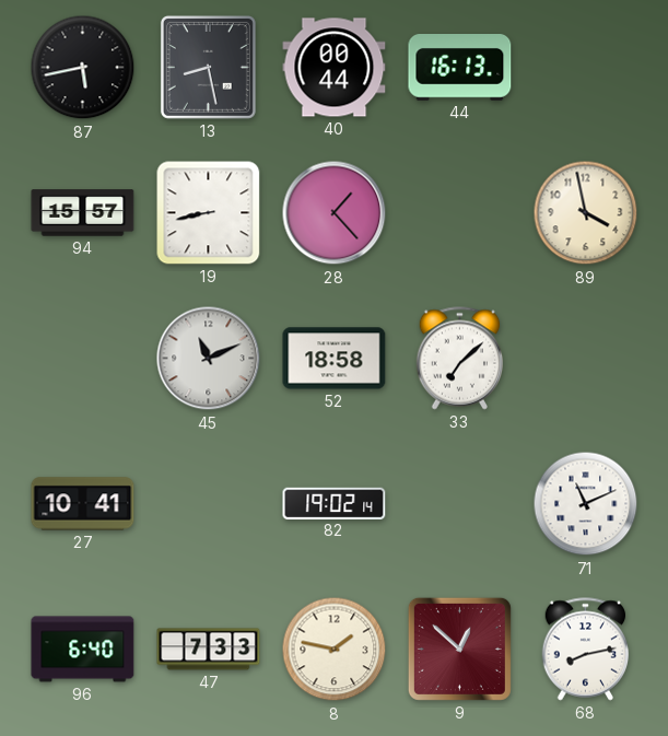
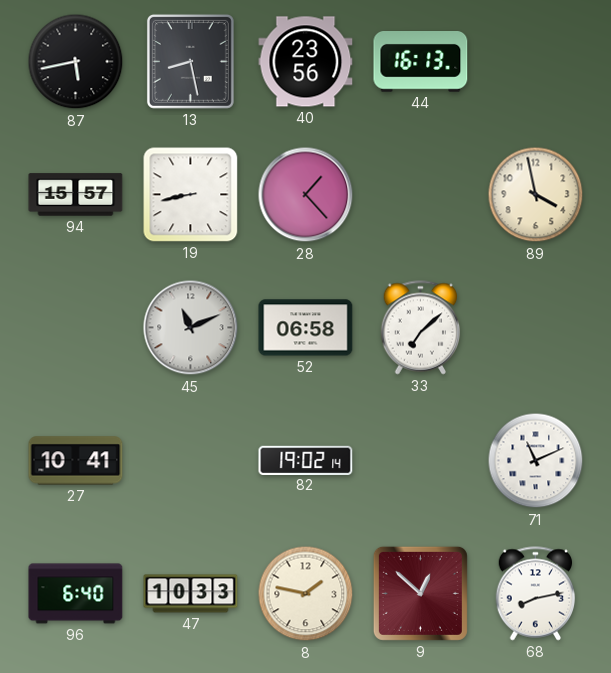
40: 00:44 -> 23:56
52: 18:58 -> 06:58
47: 7:33 -> 10:33
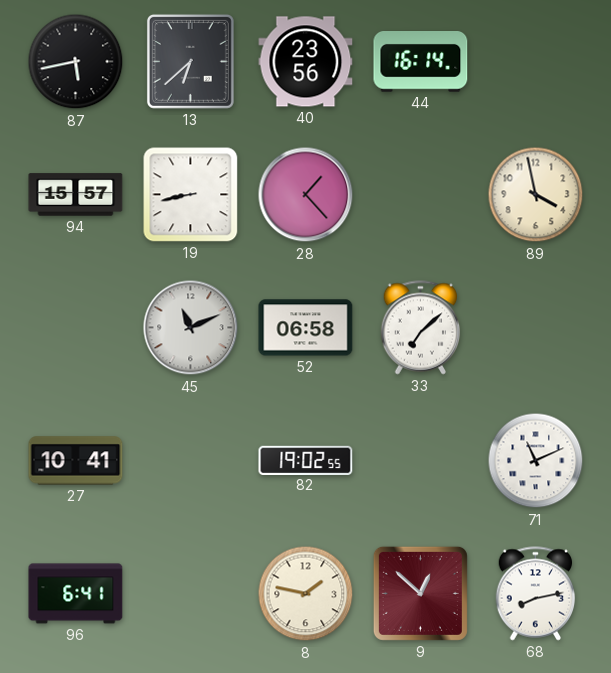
13: 8:28 -> 6:38
44: 16:13 -> 16:14
82: 19:02:14 -> 19:02:55
96: 6:40 -> 6:41
47: 10:33 -> none
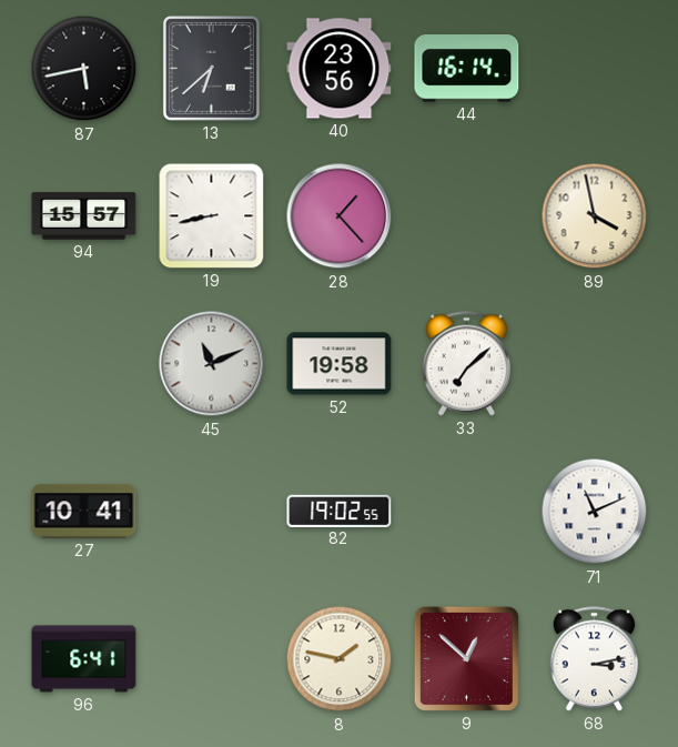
52: 06:58 -> 19:58
68: 8:13 -> 3:13
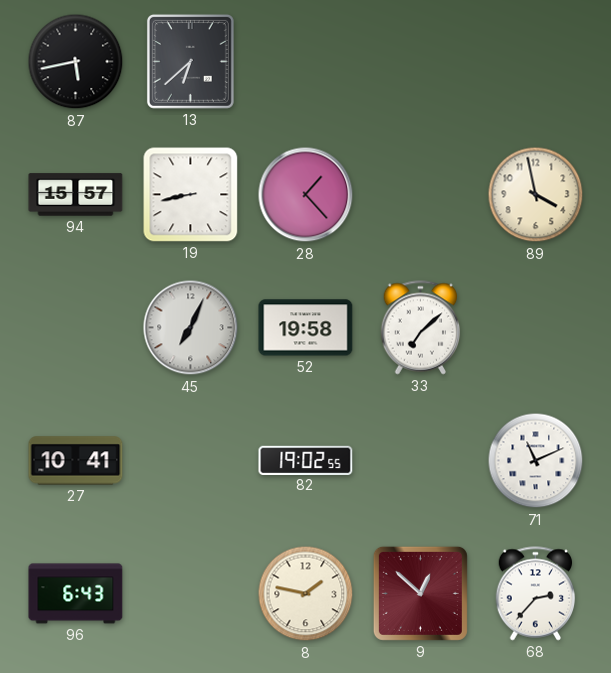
40: 23:56 -> none
44: 16:14 -> none
45: 11:11 -> 7:04
96: 6:41 -> 6:43
68: 3:13 -> 2:37
